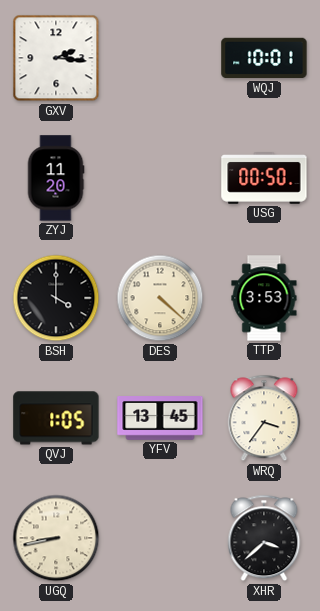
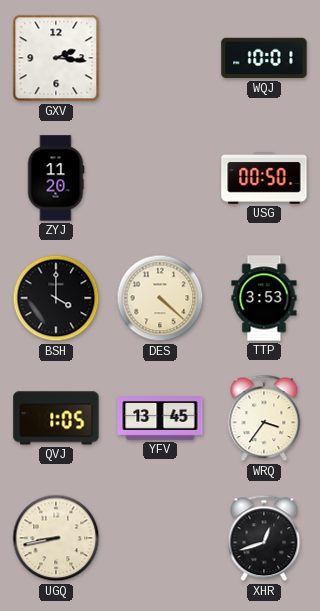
XHR: 3:38 -> 12:42
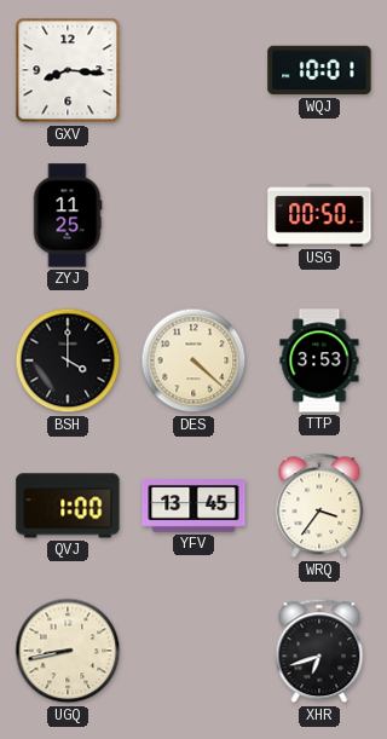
GXV: 2:16 -> 8:16
ZYJ: 11:20 -> 11:25
QVJ: 1:05 -> 1:00
XHR: 12:42 -> 6:42
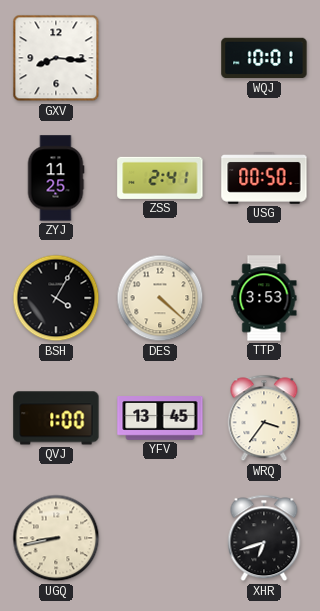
ZSS: none -> 2:41
BSH: 4:00 -> 4:05
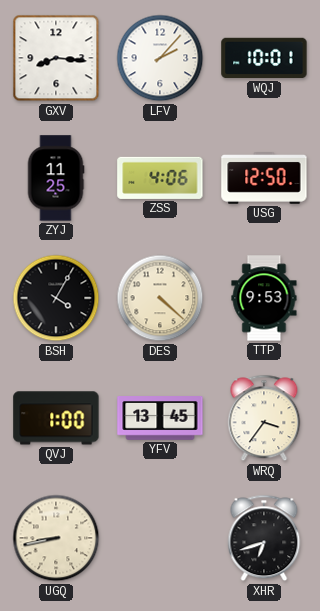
LFV: none -> 2:07
ZSS: 2:41 -> 4:06
USG: 00:50 -> 12:50
TTP: 3:53 -> 9:53
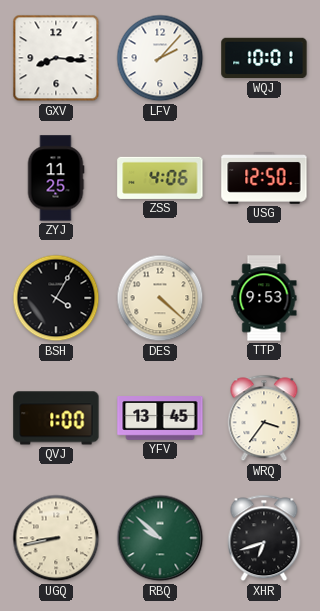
RBQ: none -> 9:52
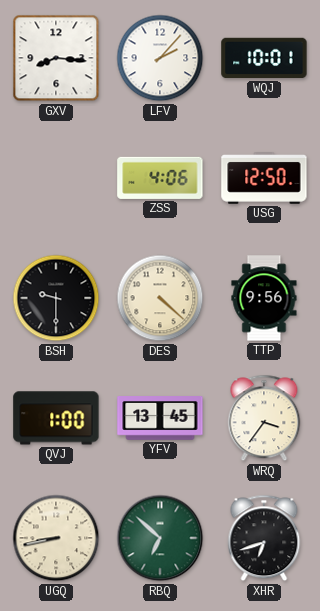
ZYJ: 11:25 -> none
BSH: 4:05 -> 9:30
TTP: 9:53 -> 9:56
RBQ: 9:52 -> 6:52
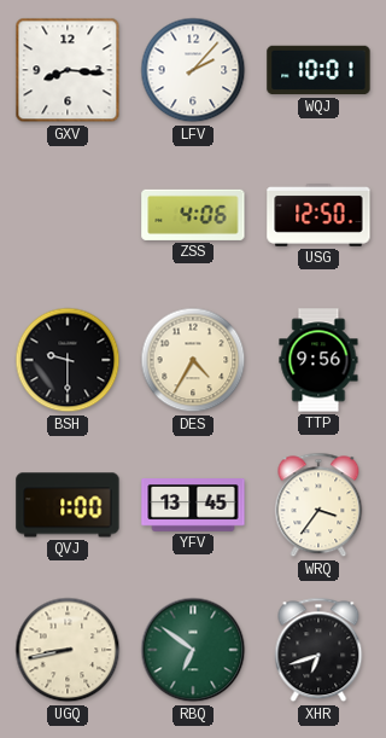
DES: 4:22 -> 4:35
RBQ: 6:52 -> 6:51
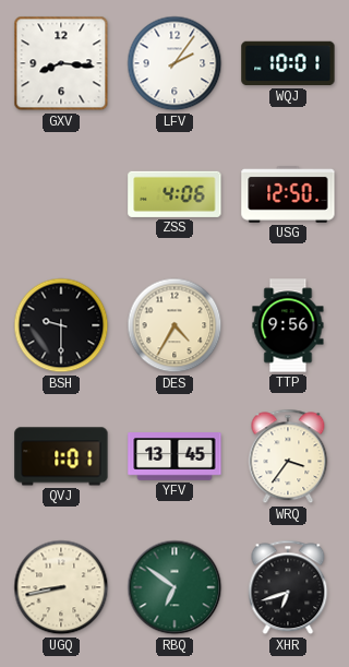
LFV: 2:07 -> 2:06
QVJ: 1:00 -> 1:01
